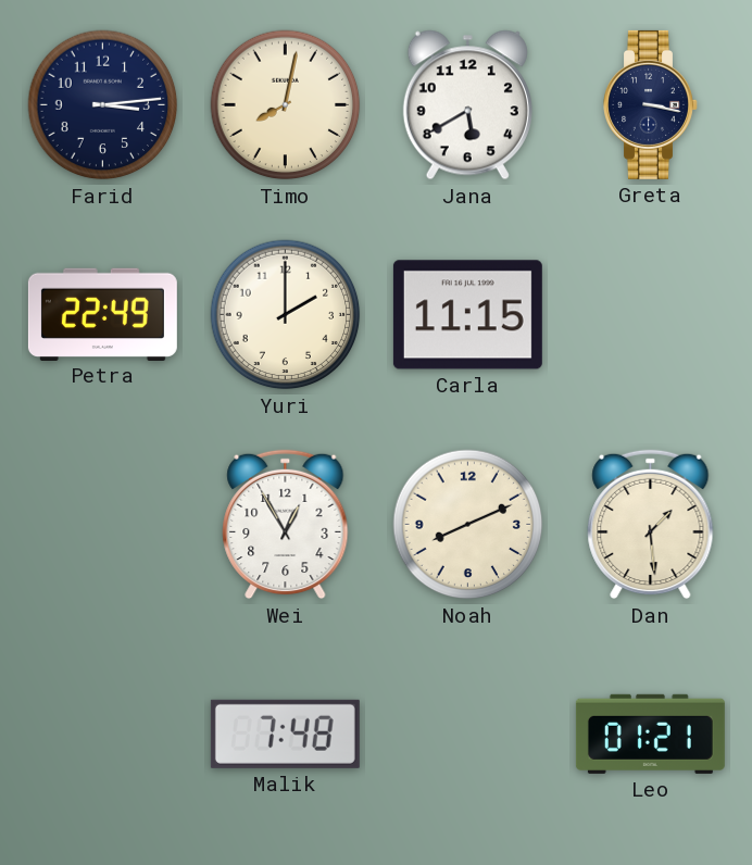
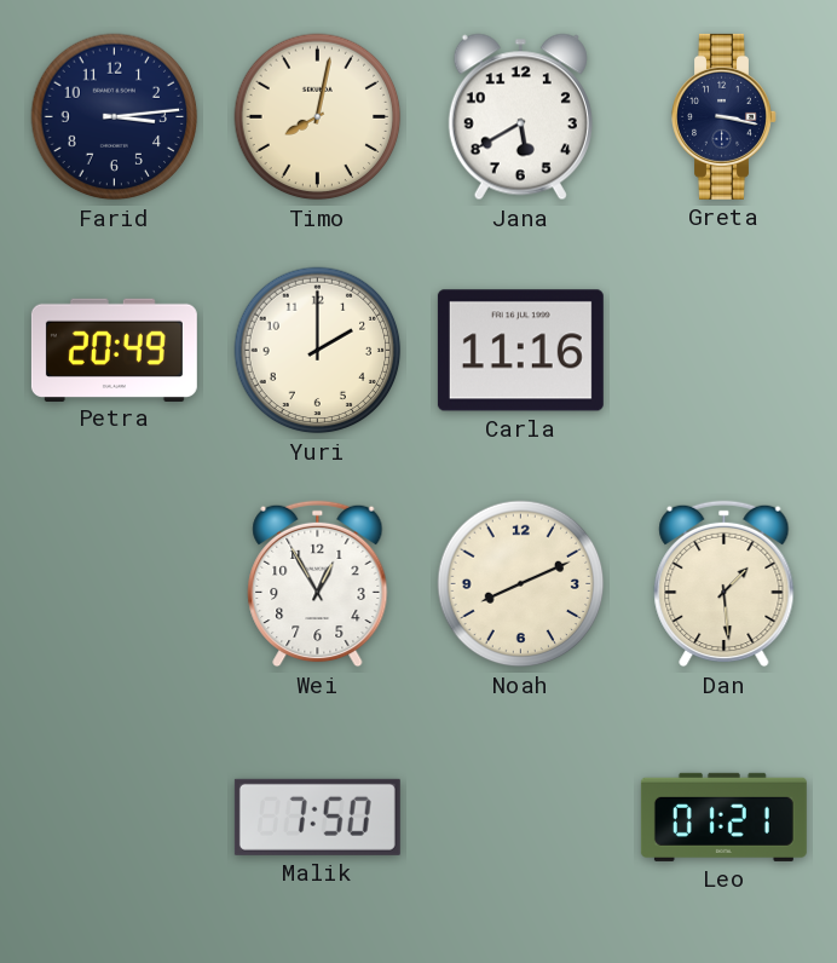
Petra: 22:49 -> 20:49
Carla: 11:15 -> 11:16
Malik: 7:48 -> 7:50
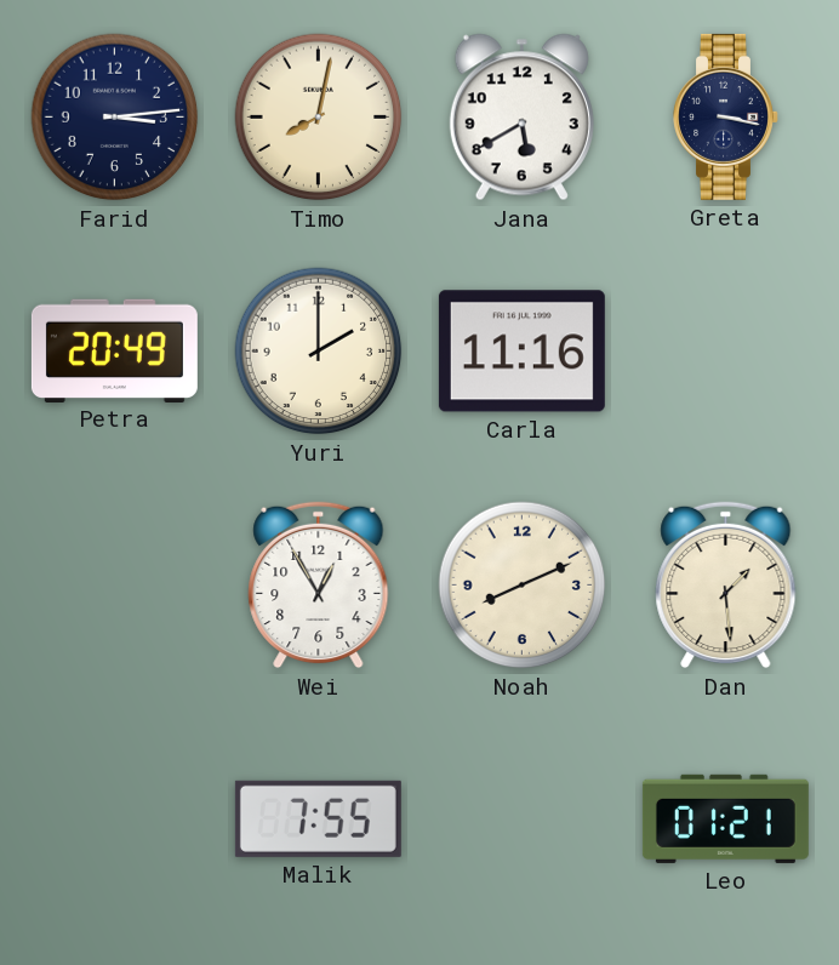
Malik: 7:50 -> 7:55
